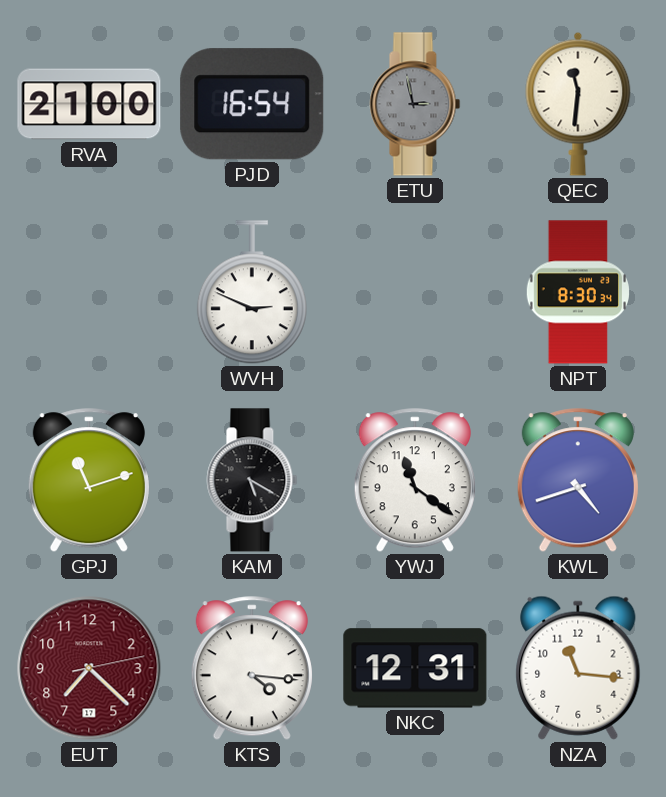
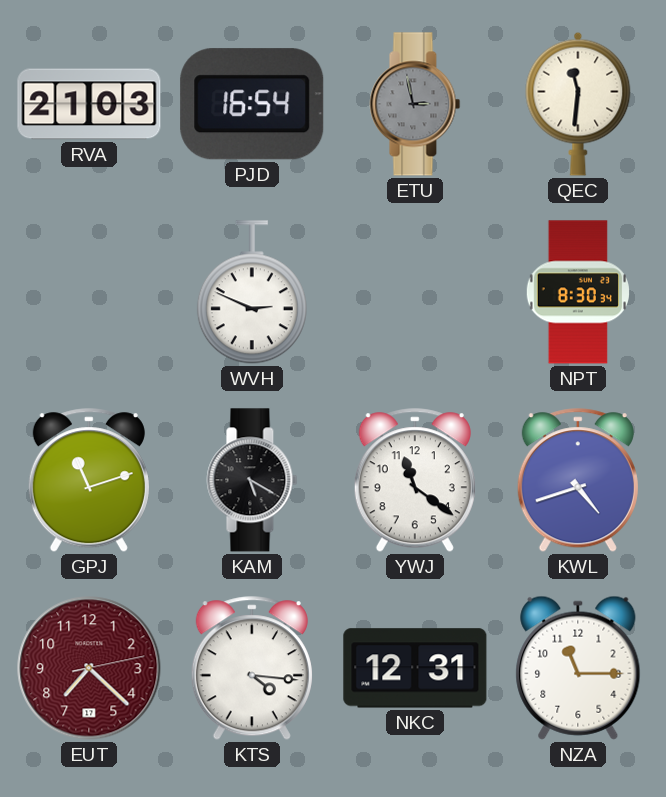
RVA: 21:00 -> 21:03
NZA: 11:16 -> 11:15
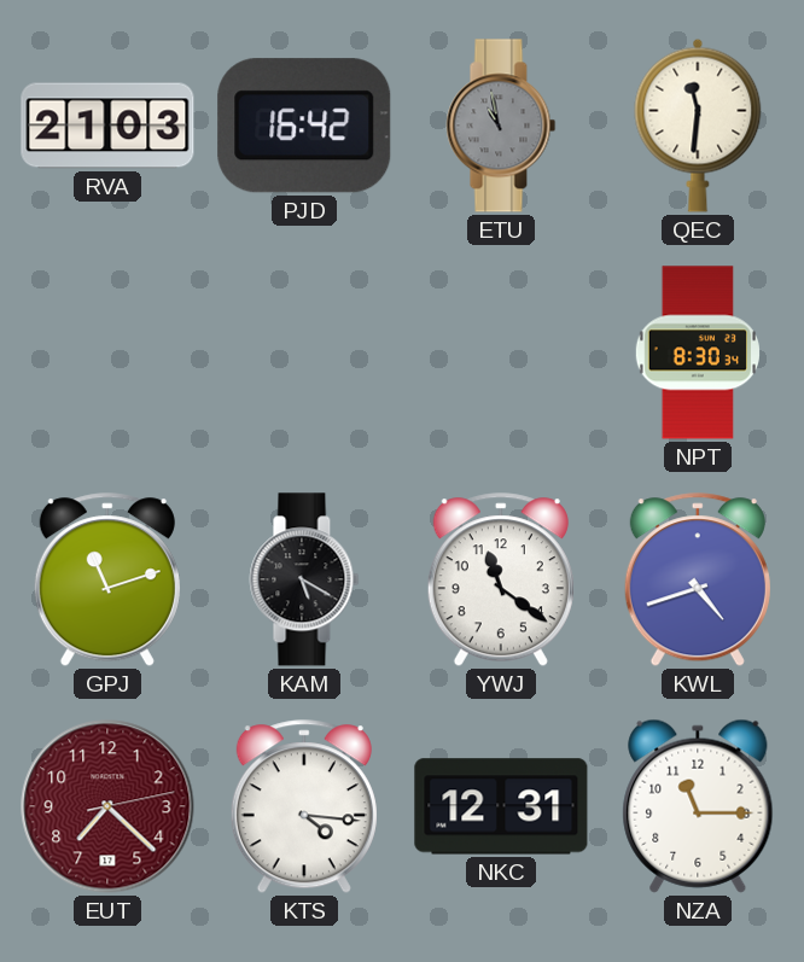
PJD: 16:54 -> 16:42
ETU: 2:58 -> 10:58
WVH: 2:49 -> none
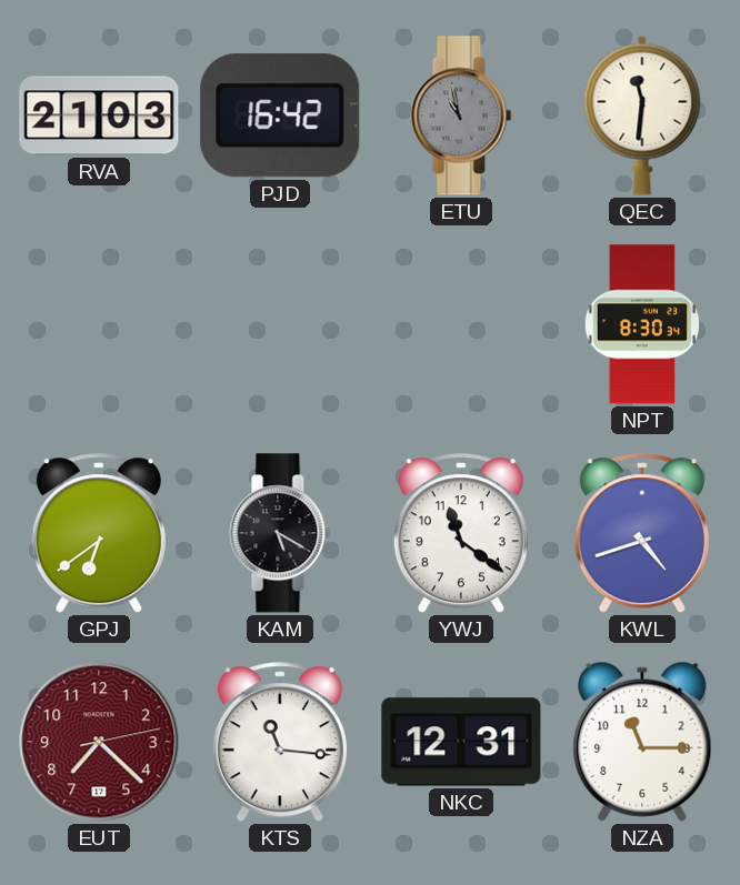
GPJ: 11:12 -> 6:39
KTS: 4:16 -> 11:16
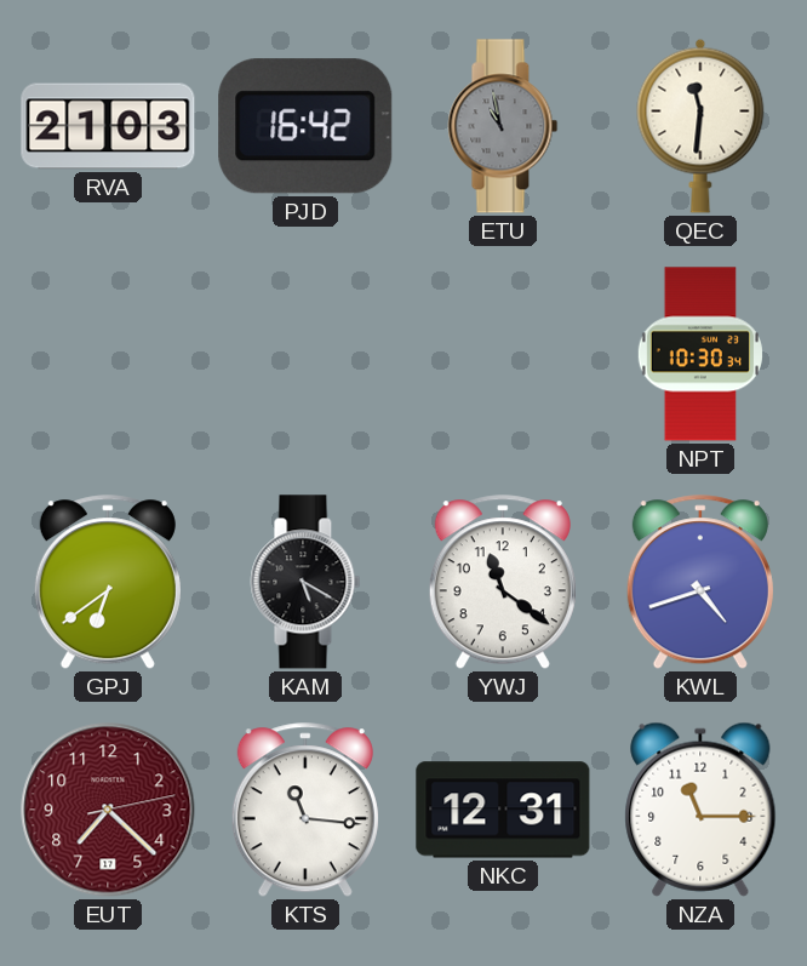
NPT: 8:30 -> 10:30
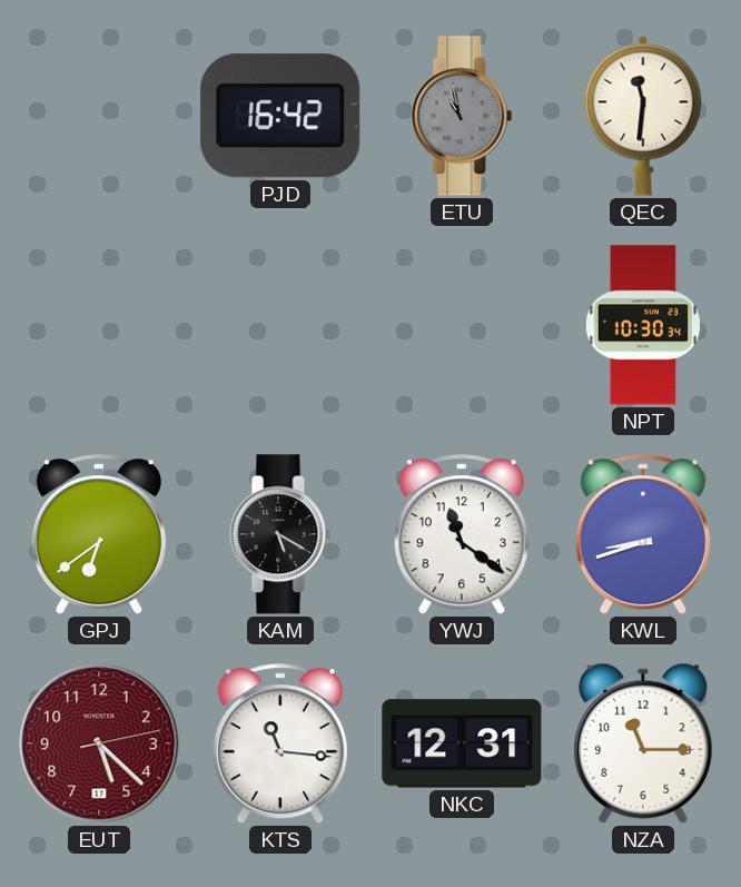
RVA: 21:03 -> none
KWL: 4:42 -> 8:42
EUT: 7:22 -> 5:22
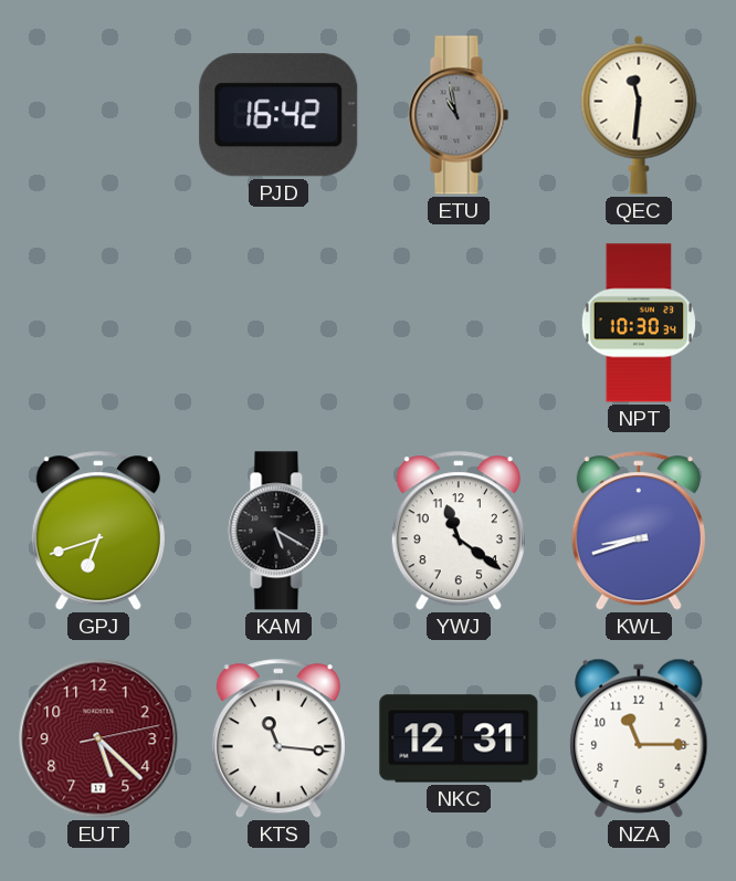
GPJ: 6:39 -> 6:42
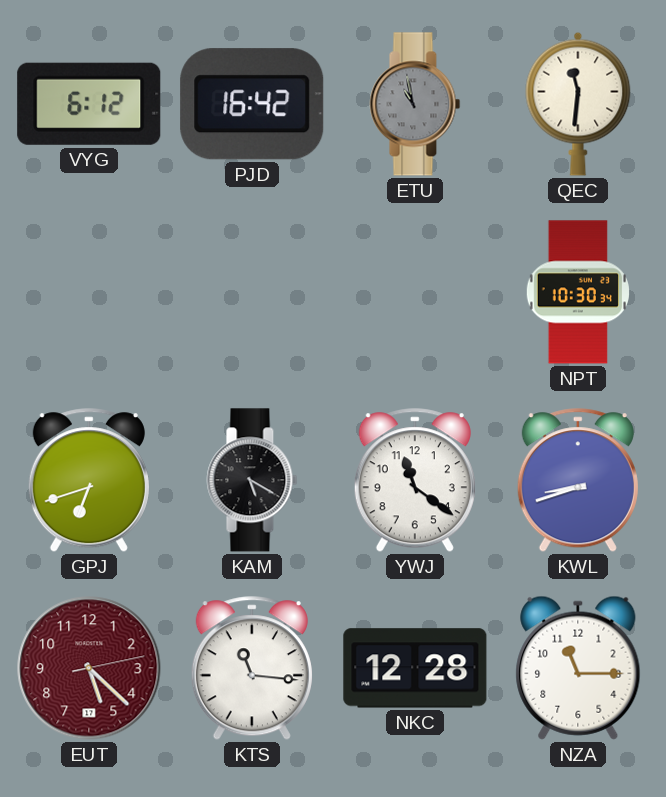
VYG: none -> 6:12
NKC: 12:31 -> 12:28
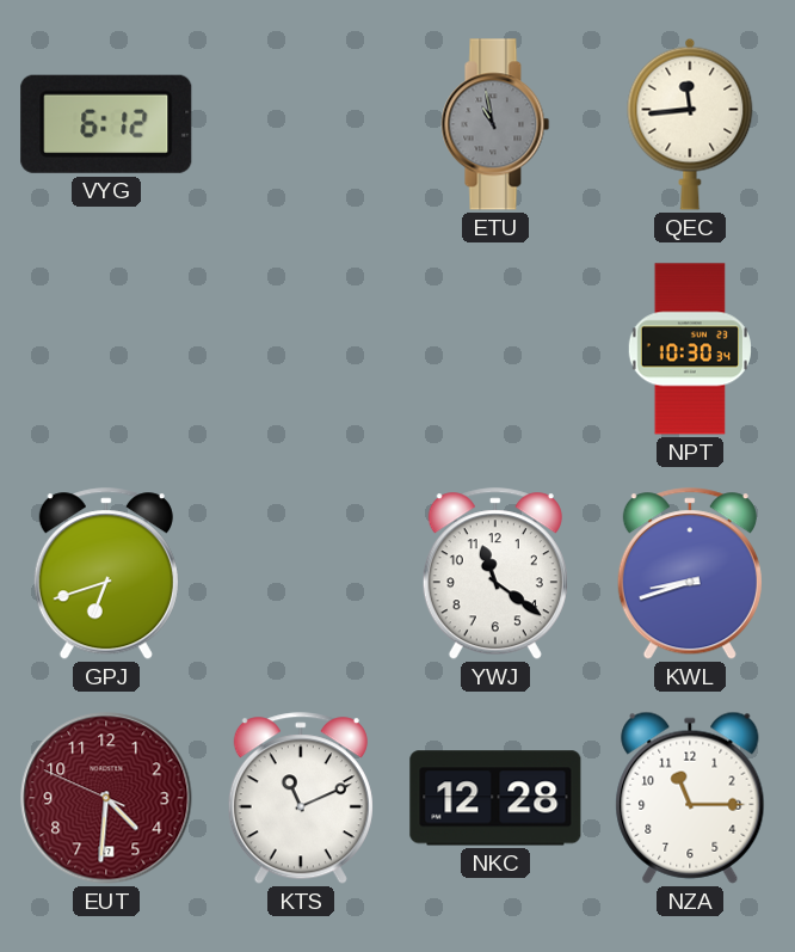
PJD: 16:42 -> none
QEC: 11:31 -> 11:44
KAM: 5:20 -> none
EUT: 5:22 -> 4:30
KTS: 11:16 -> 11:11
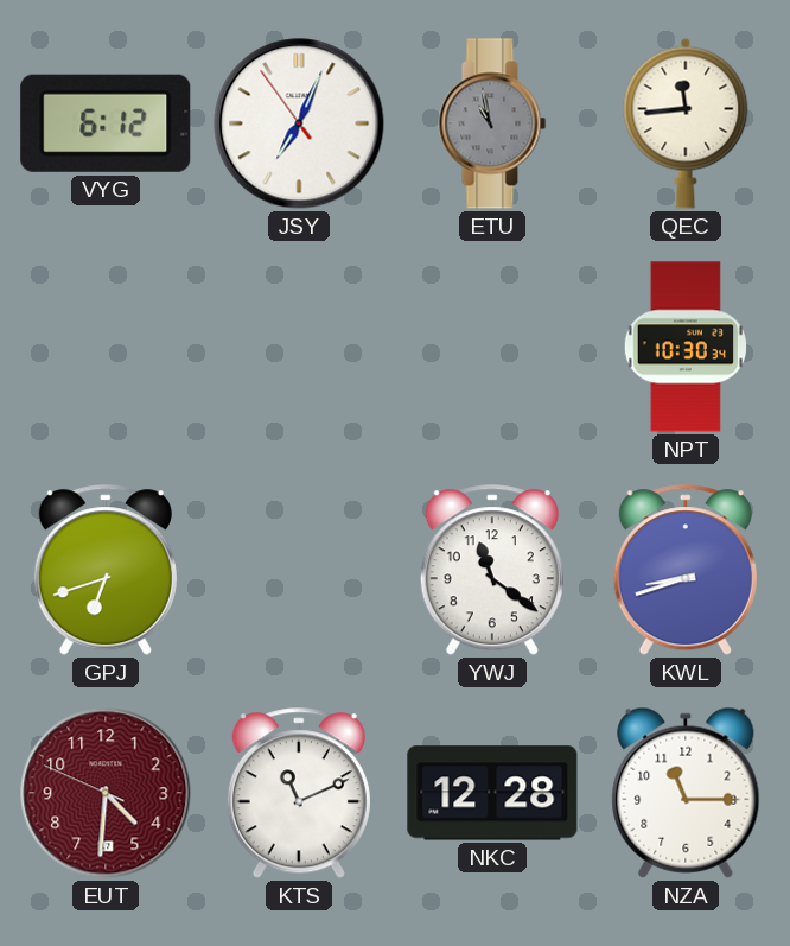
JSY: none -> 7:03
